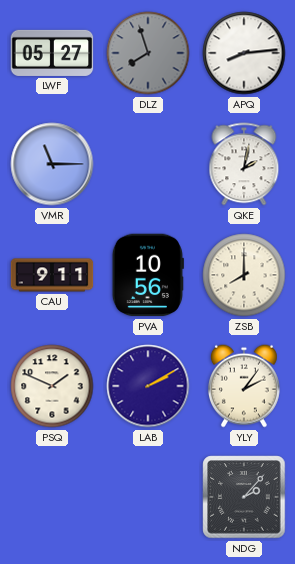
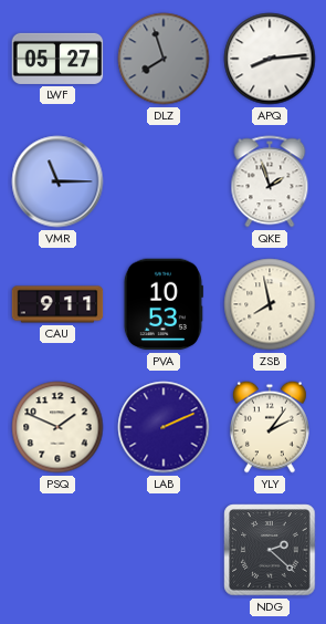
QKE: 2:02 -> 1:57
PVA: 10:56 -> 10:53
ZSB: 8:00 -> 7:58
LAB: 2:10 -> 2:11
NDG: 2:07 -> 2:22
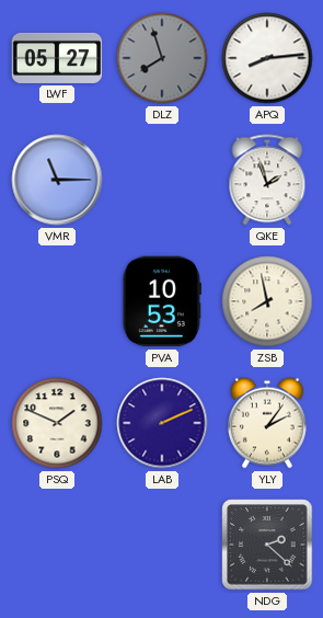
CAU: 9:11 -> none
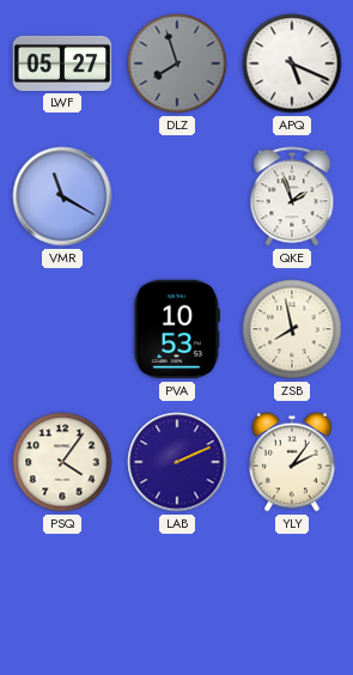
APQ: 8:14 -> 5:19
VMR: 11:15 -> 11:20
PSQ: 1:49 -> 4:06
NDG: 2:22 -> none
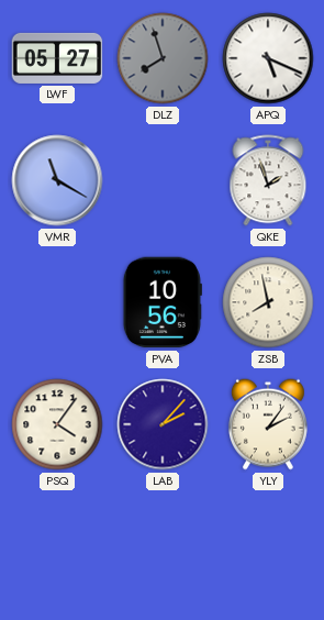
PVA: 10:53 -> 10:56
LAB: 2:11 -> 2:07
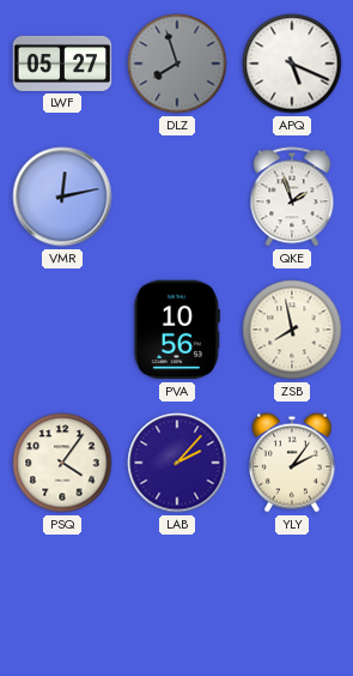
VMR: 11:20 -> 12:13
